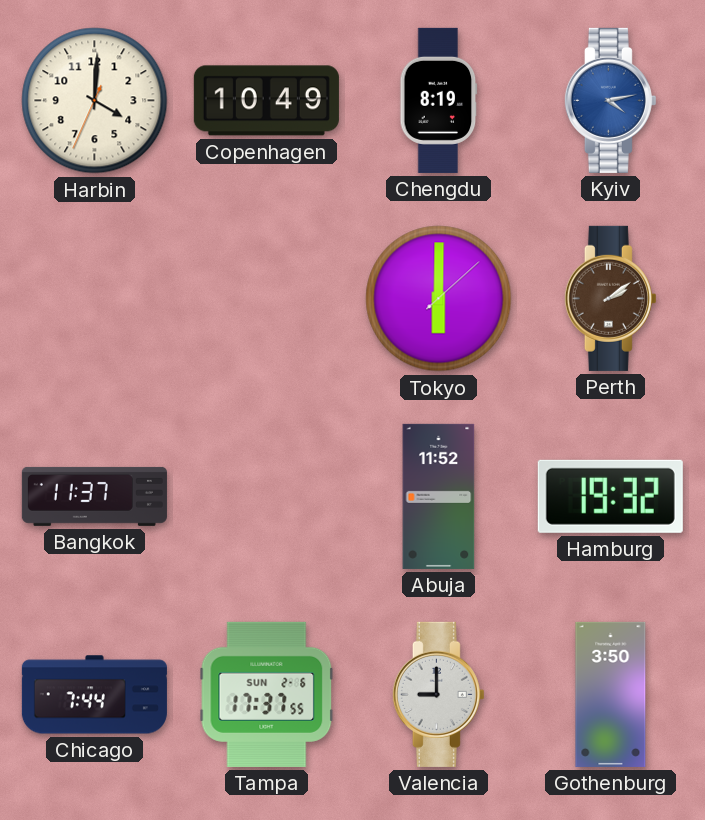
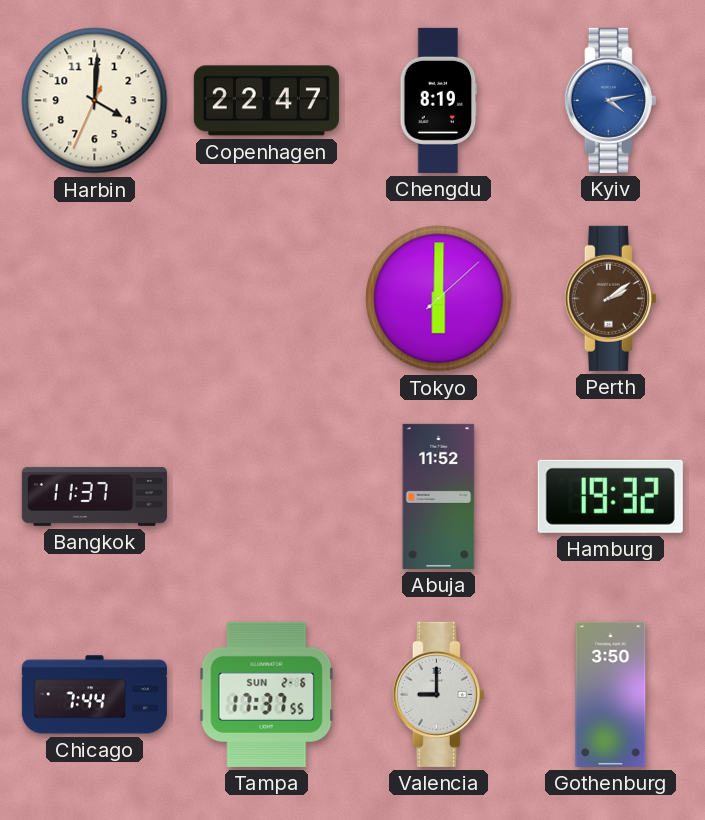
Copenhagen: 10:49 -> 22:47
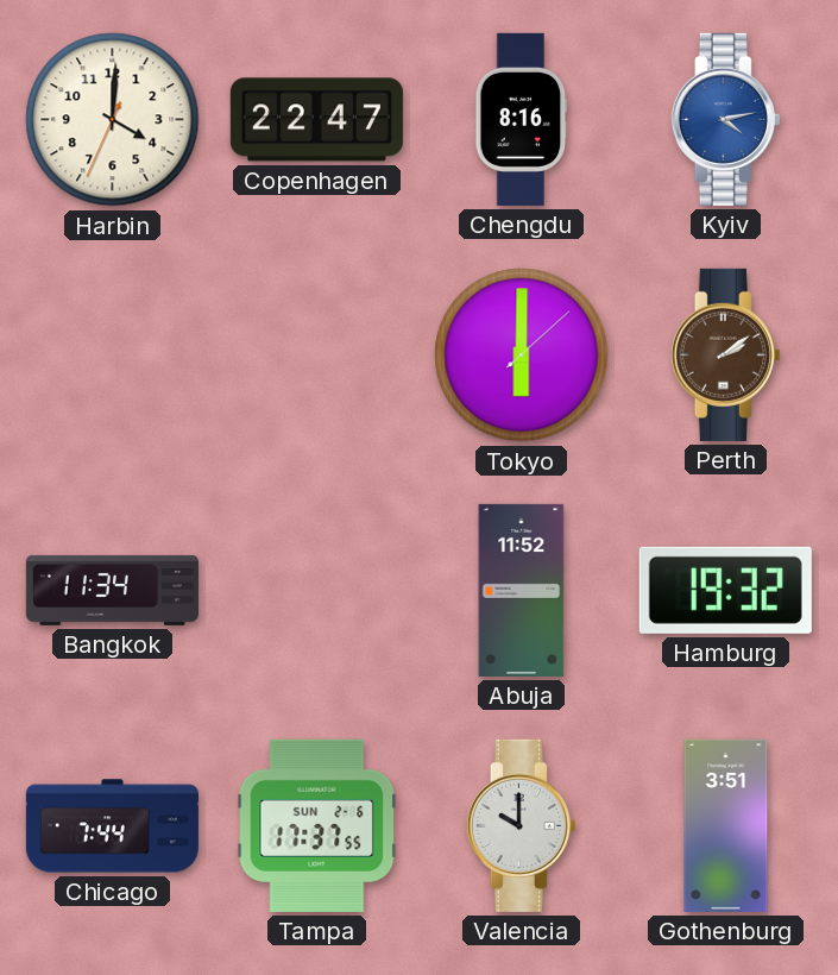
Chengdu: 8:19 -> 8:16
Bangkok: 11:37 -> 11:34
Valencia: 9:00 -> 10:00
Gothenburg: 3:50 -> 3:51
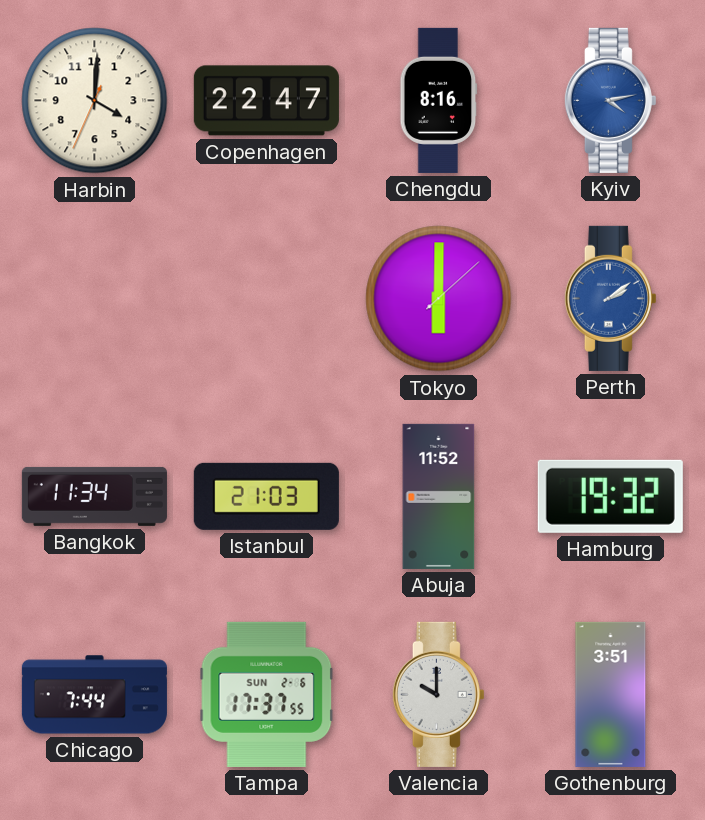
Perth dial: brown -> blue
Istanbul: none -> 21:03
